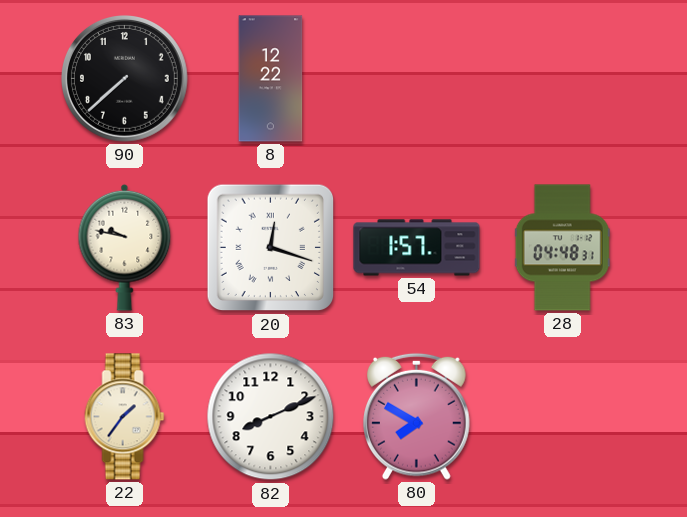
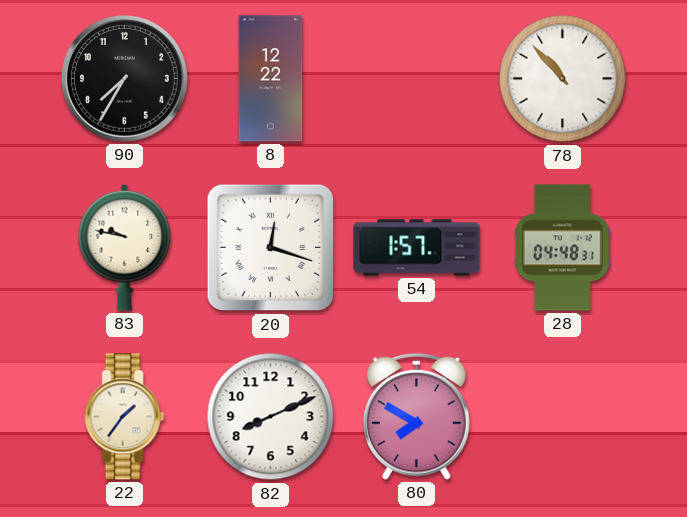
90: 7:38 -> 7:35
78: none -> 10:53
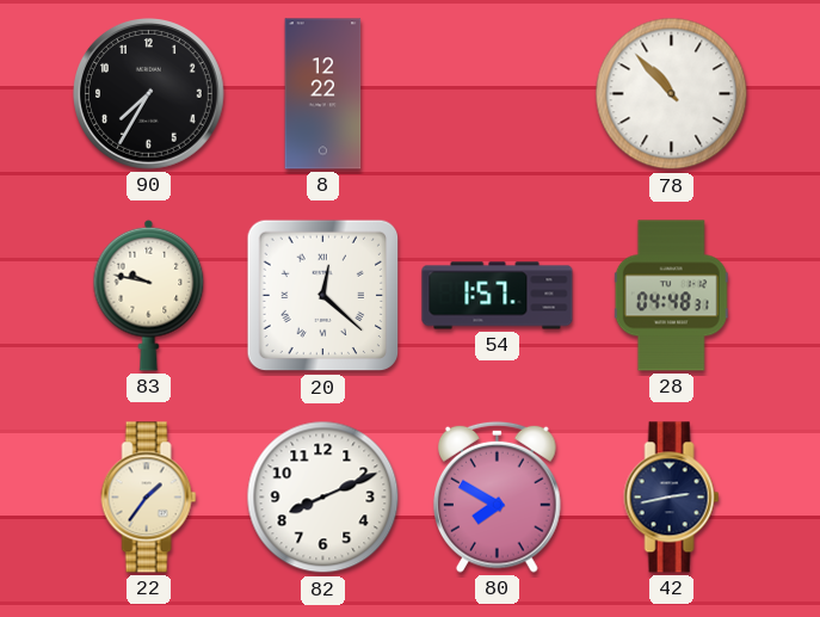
20: 12:18 -> 12:22
42: none -> 2:43
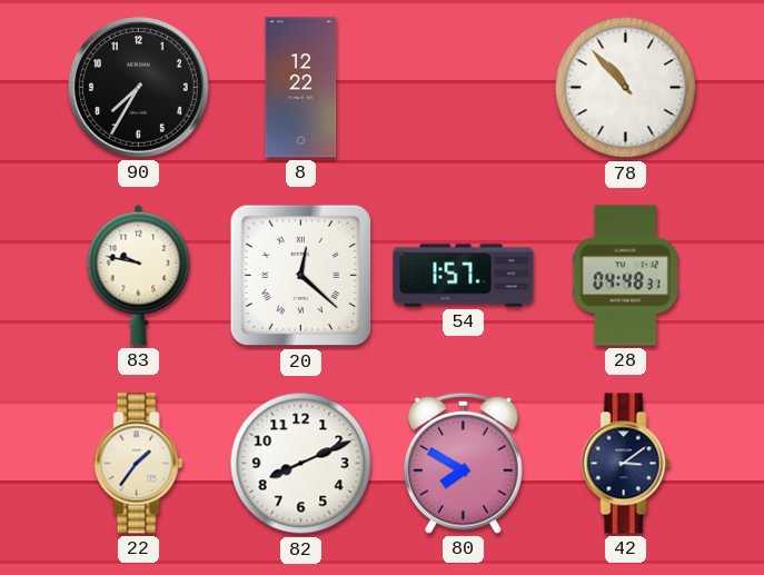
42: 2:43 -> 3:09
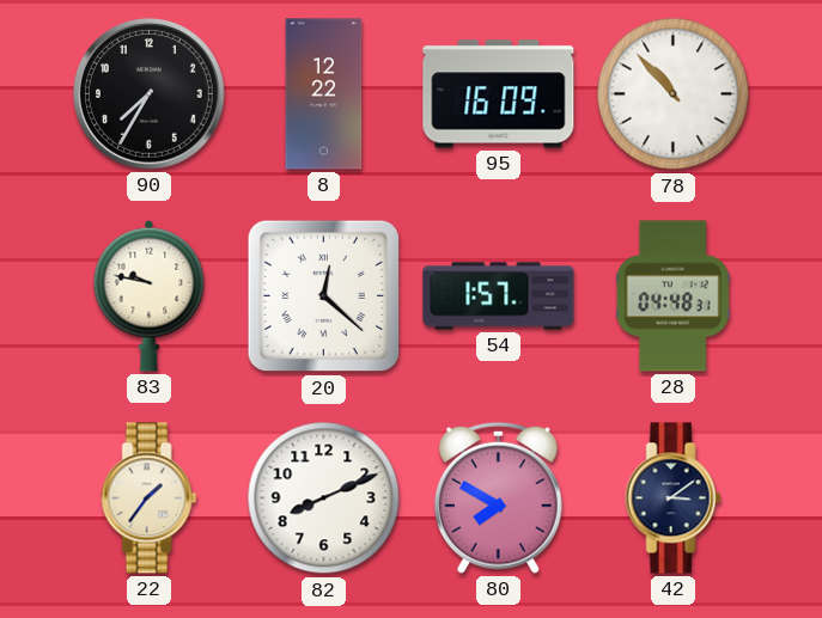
95: none -> 16:09
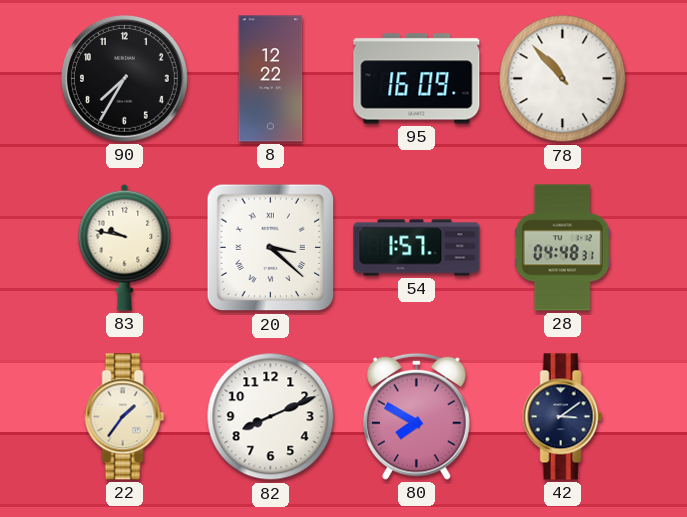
20: 12:22 -> 3:22
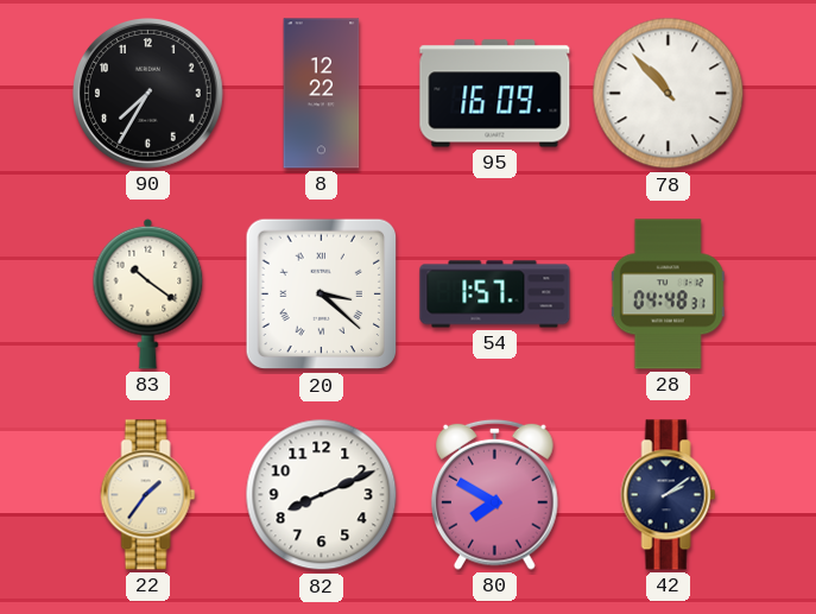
83: 9:47 -> 10:21
42: 3:09 -> 2:09
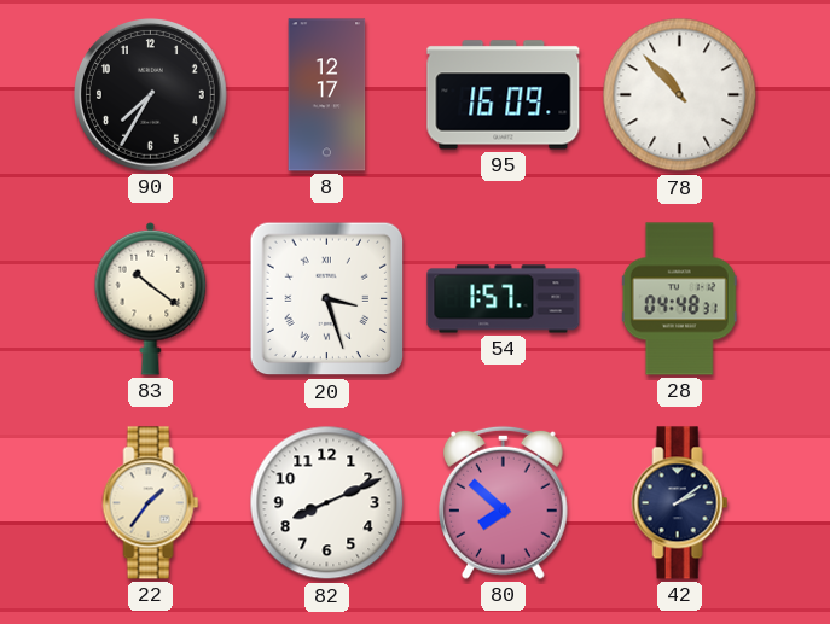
8: 12:22 -> 12:17
20: 3:22 -> 3:27
80: 7:50 -> 7:52
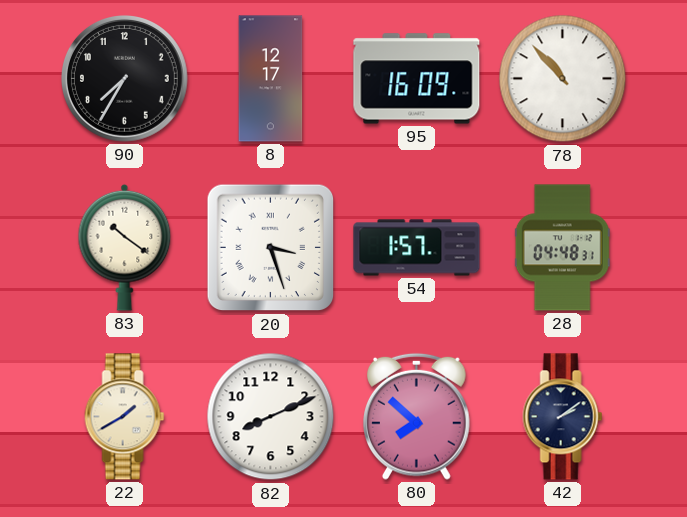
22: 1:36 -> 1:40
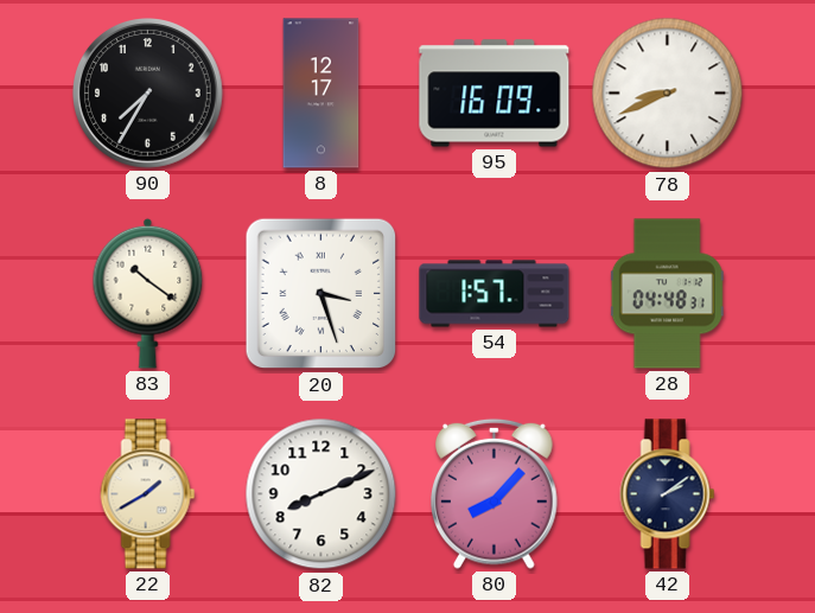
78: 10:53 -> 8:41
80: 7:52 -> 8:07
